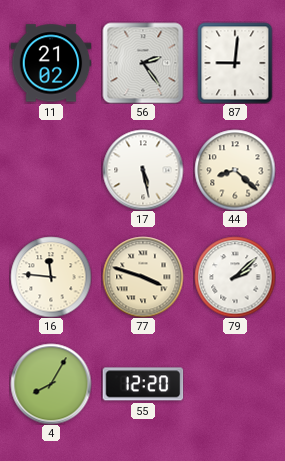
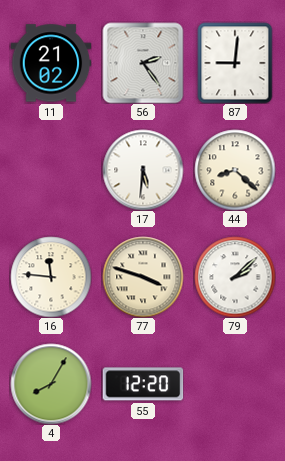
17: 5:28 -> 5:31
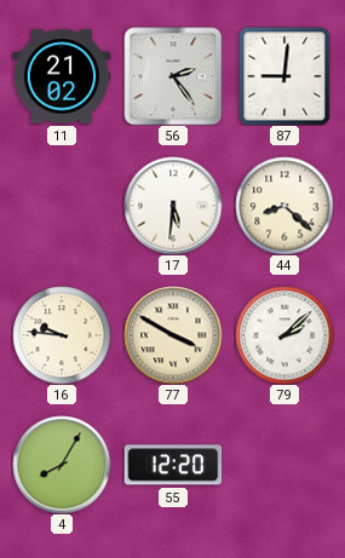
16: 11:46 -> 9:46
77: 3:48 -> 3:50
